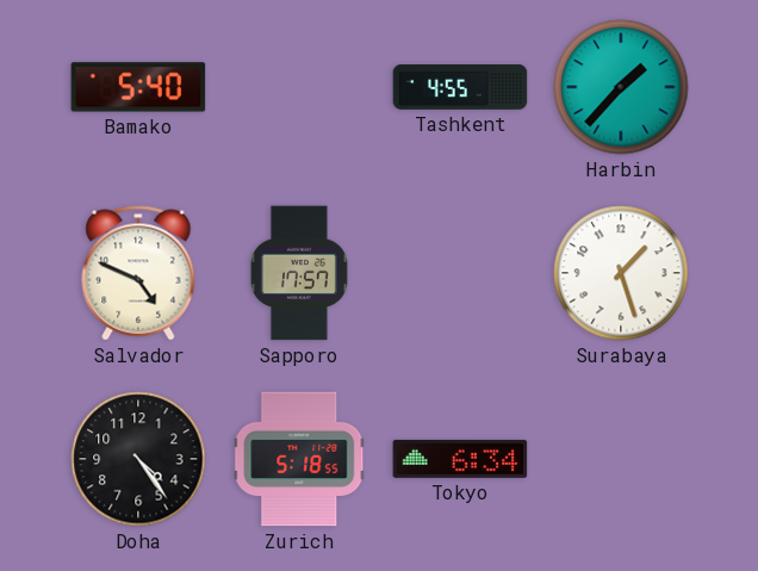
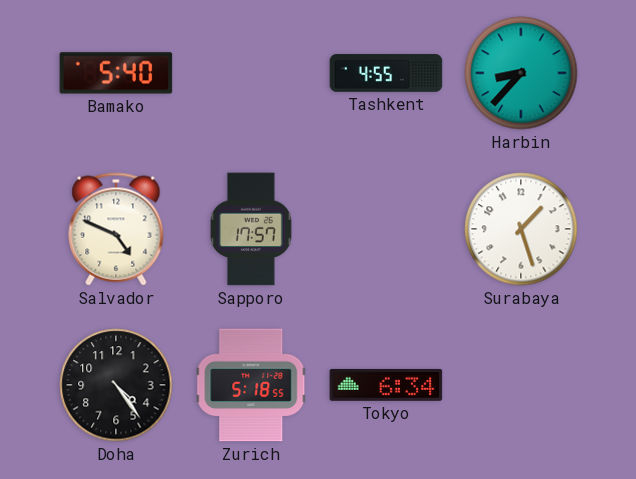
Harbin: 1:37 -> 8:37
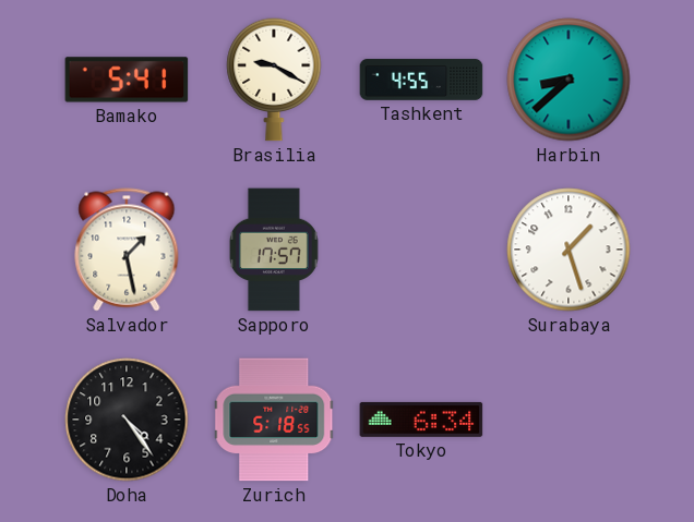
Bamako: 5:40 -> 5:41
Brasilia: none -> 9:20
Harbin: 8:37 -> 8:38
Salvador: 4:49 -> 1:28
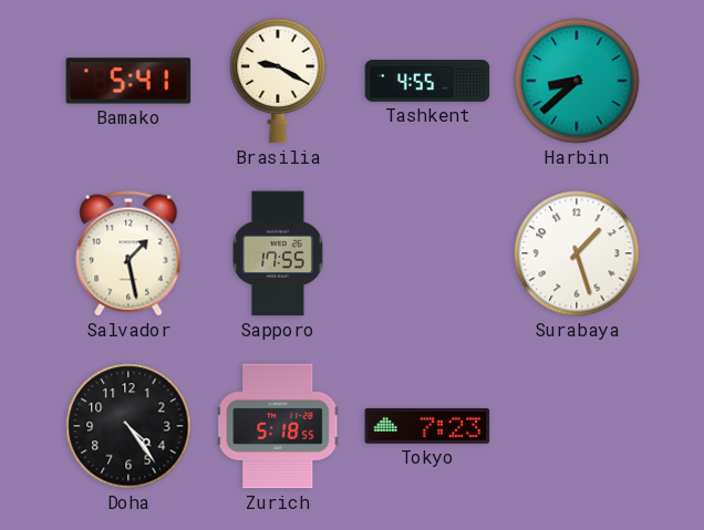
Sapporo: 17:57 -> 17:55
Tokyo: 6:34 -> 7:23
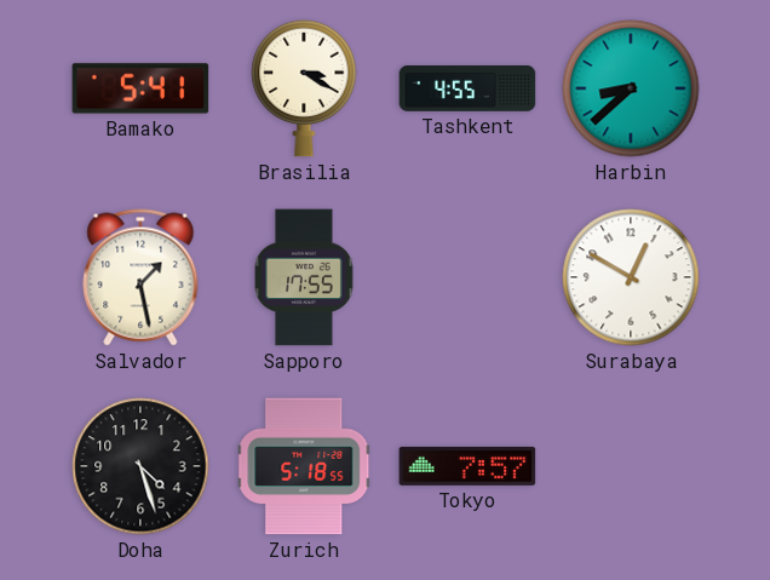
Brasilia: 9:20 -> 3:20
Surabaya: 1:27 -> 12:50
Doha: 4:24 -> 4:27
Tokyo: 7:23 -> 7:57
